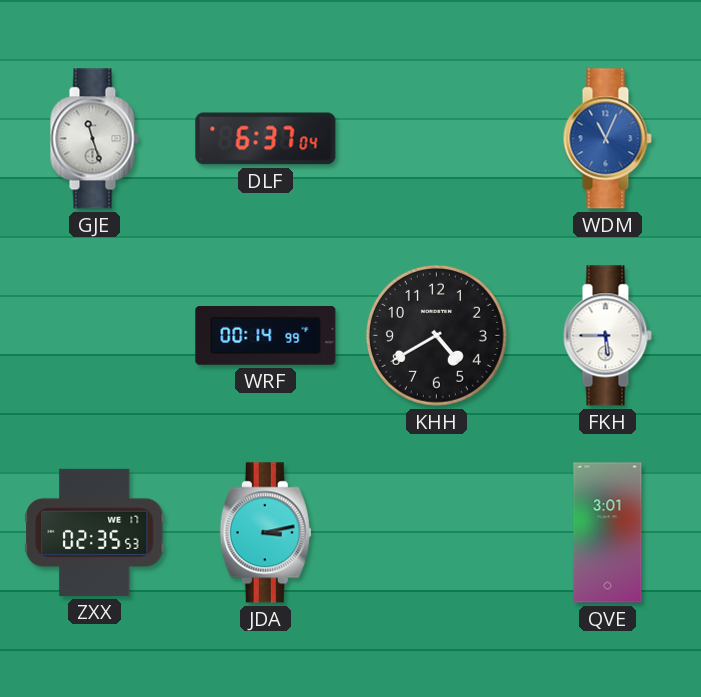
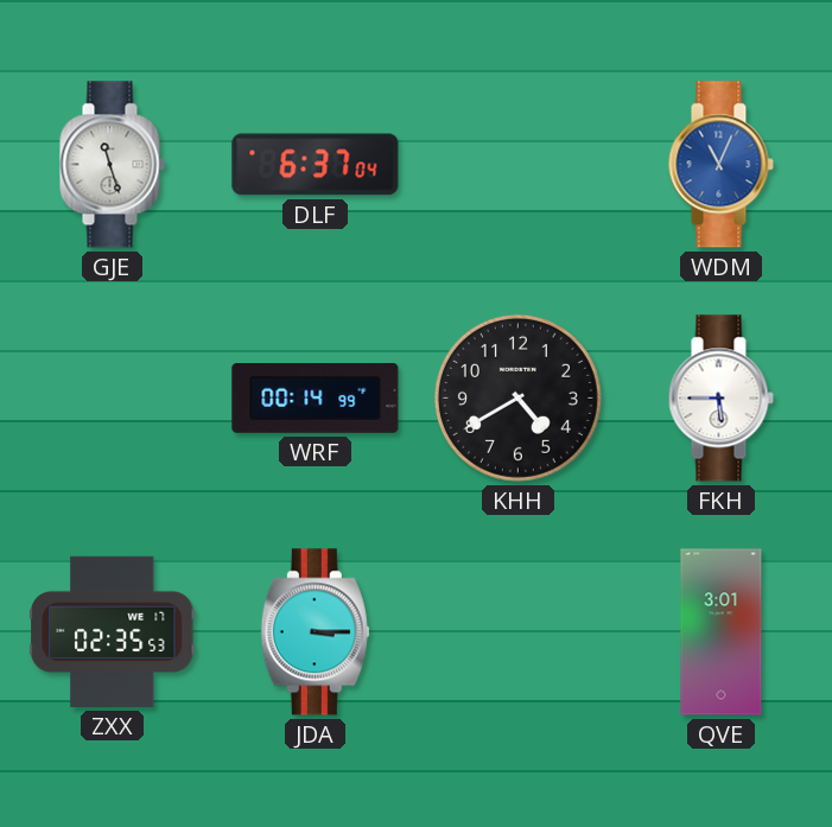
JDA: 3:13 -> 3:15
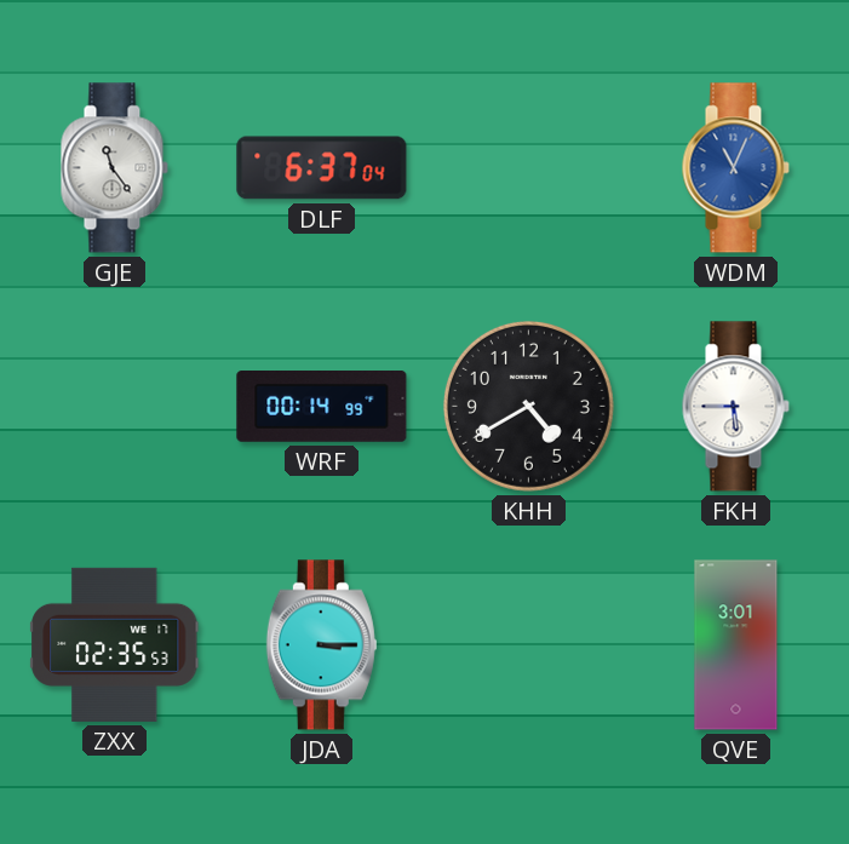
GJE: 11:27 -> 11:24
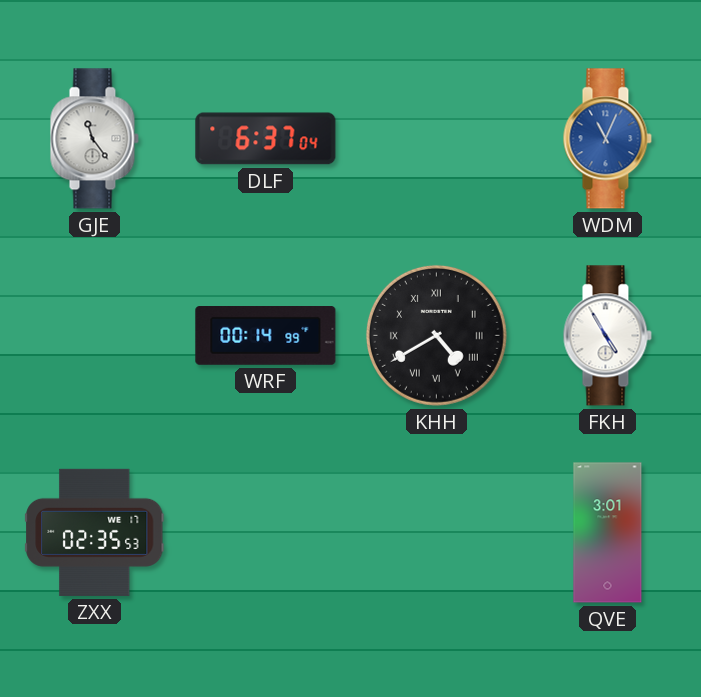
KHH numerals: Arabic -> Roman
FKH: 5:45 -> 4:55
JDA: 3:15 -> none
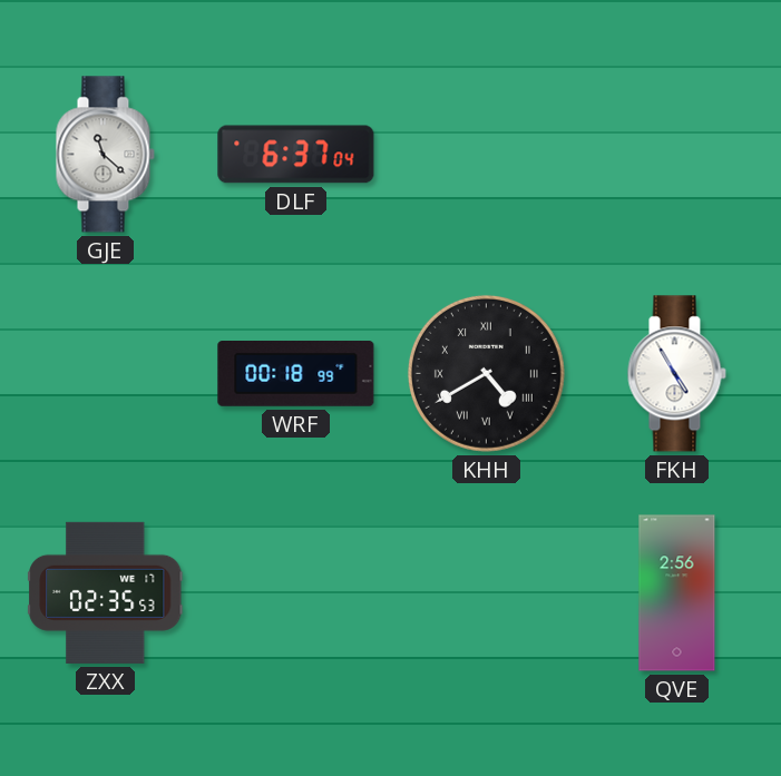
GJE: 11:24 -> 11:22
WDM: 11:04 -> none
WRF: 00:14 -> 00:18
QVE: 3:01 -> 2:56
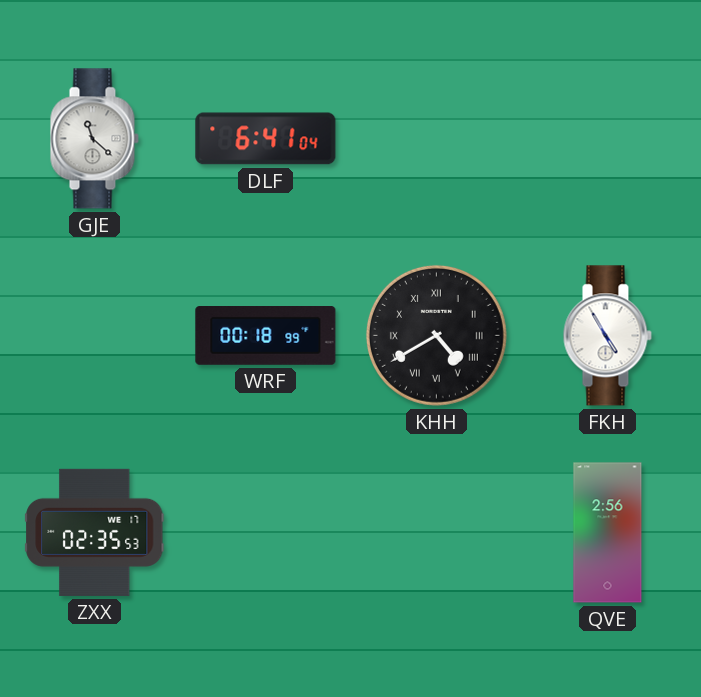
DLF: 6:37 -> 6:41
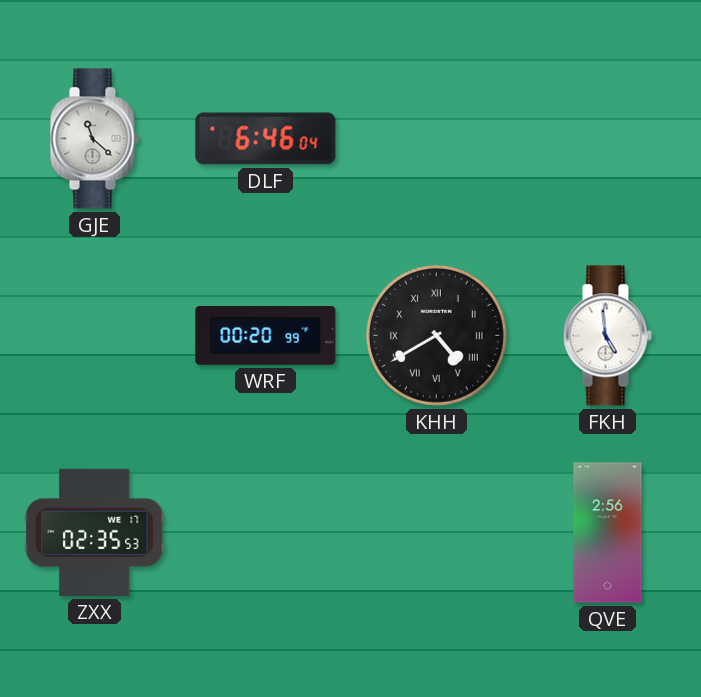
DLF: 6:41 -> 6:46
WRF: 00:18 -> 00:20
FKH: 4:55 -> 4:59
